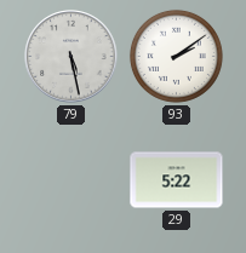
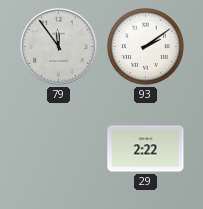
79: 5:28 -> 11:54
29: 5:22 -> 2:22
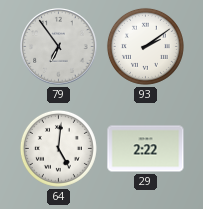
79: 11:54 -> 6:54
64: none -> 5:01
